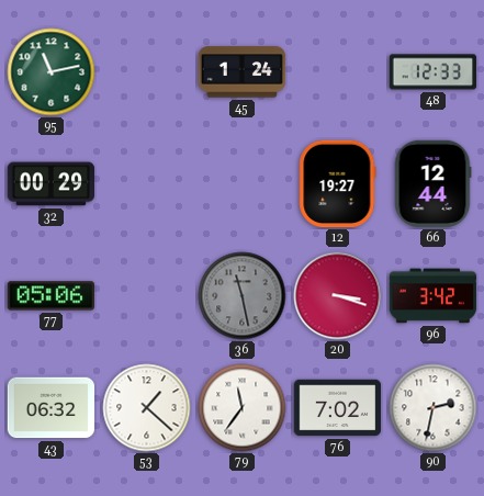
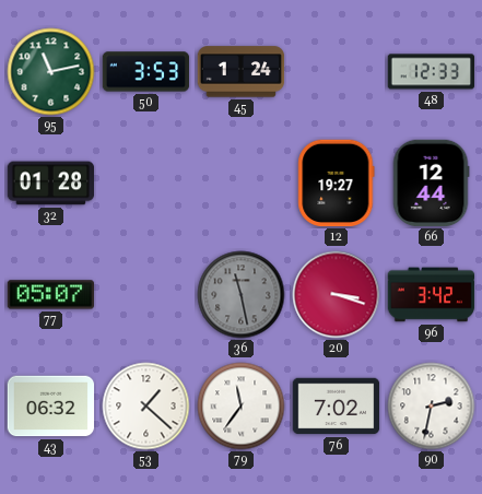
50: none -> 3:53
32: 00:29 -> 01:28
77: 05:06 -> 05:07
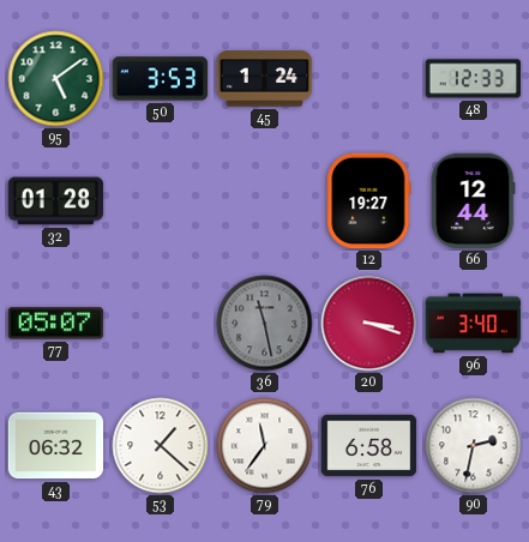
95: 11:13 -> 5:09
96: 3:42 -> 3:40
76: 7:02 -> 6:58
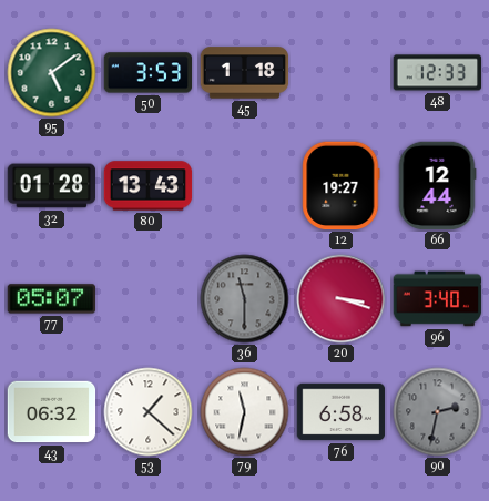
45: 1:24 -> 1:18
80: none -> 13:43
36: 11:28 -> 11:30
79: 11:36 -> 11:32
90 dial: white -> grey
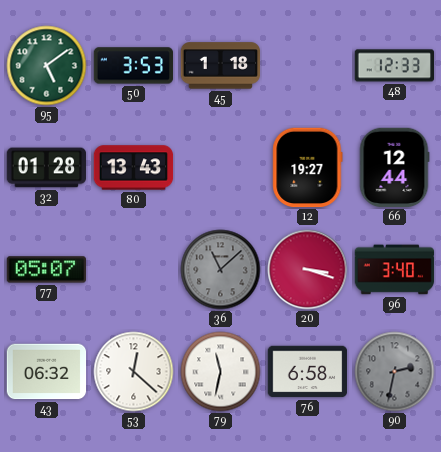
36: 11:30 -> 11:08
53: 1:22 -> 12:22
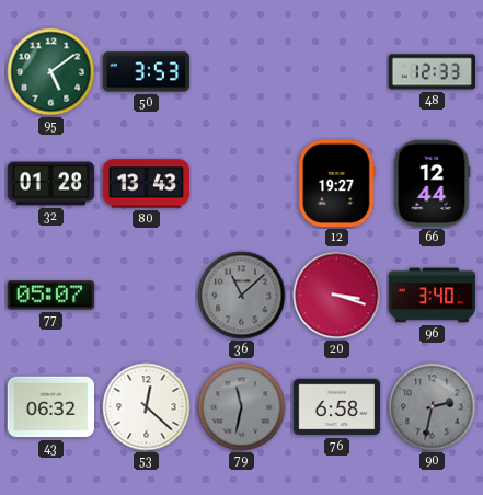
45: 1:18 -> none
79 dial: white -> grey
